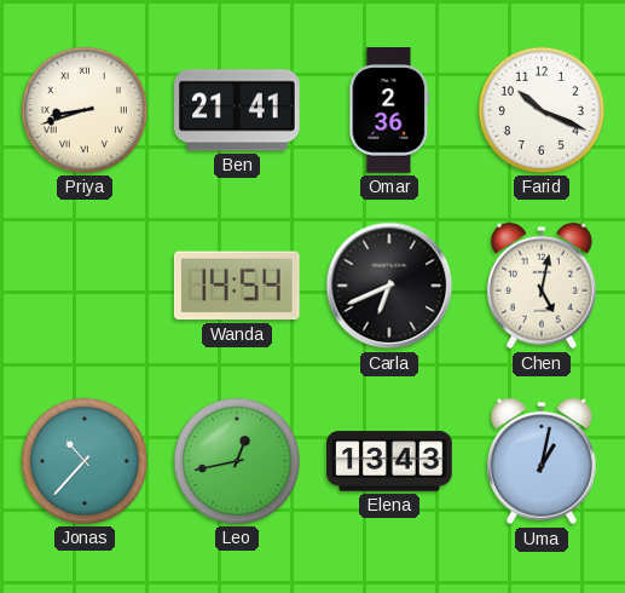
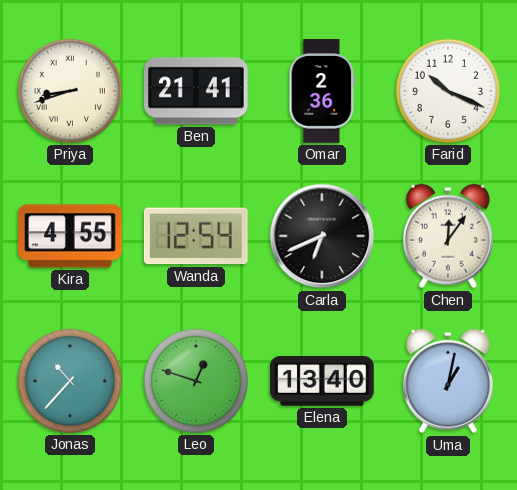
Kira: none -> 4:55
Wanda: 14:54 -> 12:54
Chen: 5:02 -> 12:06
Leo: 12:43 -> 12:48
Elena: 13:43 -> 13:40
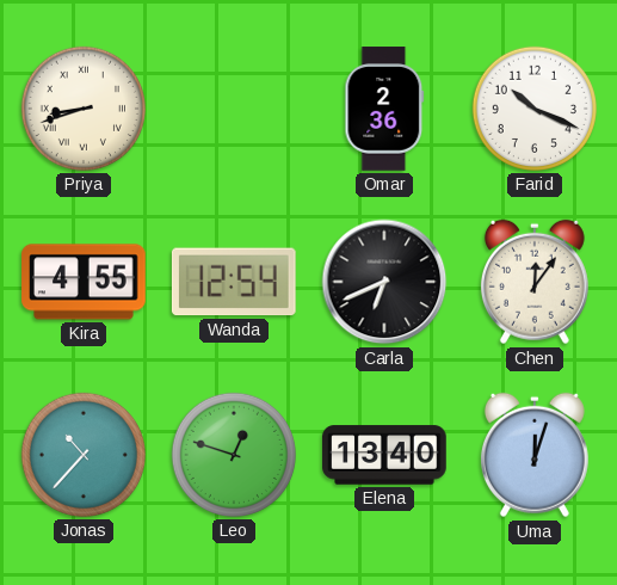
Ben: 21:41 -> none
Uma: 1:02 -> 12:03
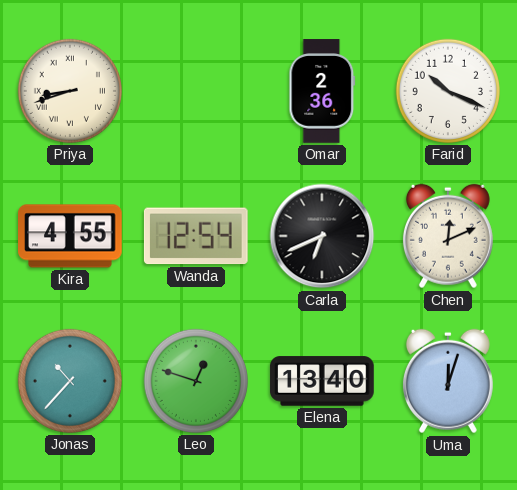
Chen: 12:06 -> 12:11
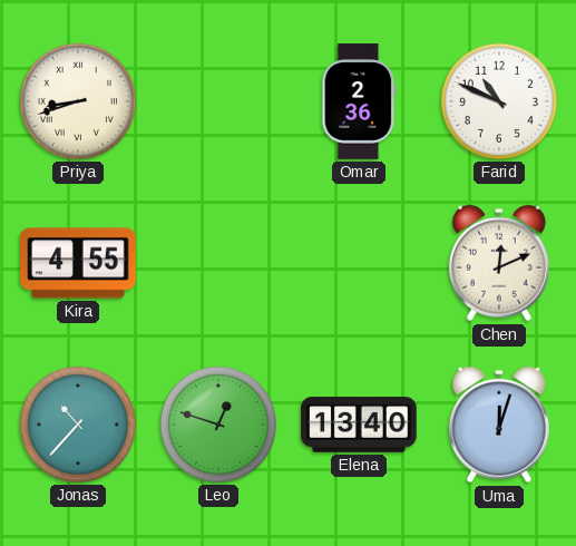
Farid: 10:19 -> 10:49
Wanda: 12:54 -> none
Carla: 6:41 -> none
